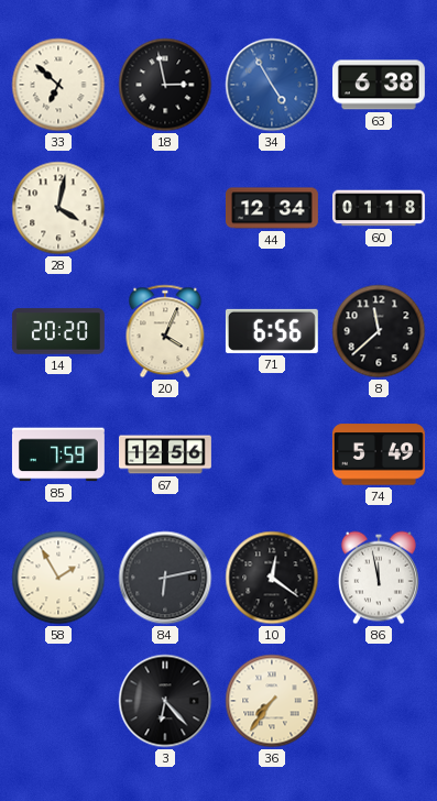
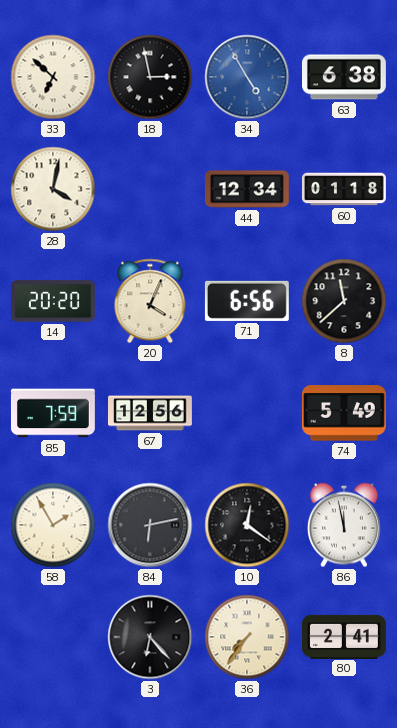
80: none -> 2:41
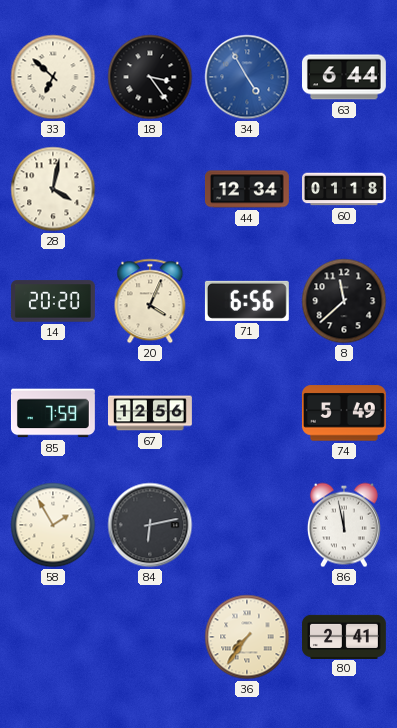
18: 2:58 -> 3:24
63: 6:38 -> 6:44
10: 12:21 -> none
3: 6:23 -> none
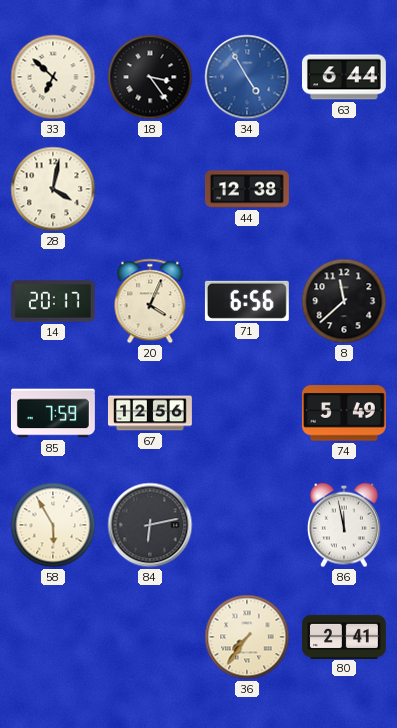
44: 12:34 -> 12:38
60: 01:18 -> none
14: 20:20 -> 20:17
58: 1:55 -> 5:55
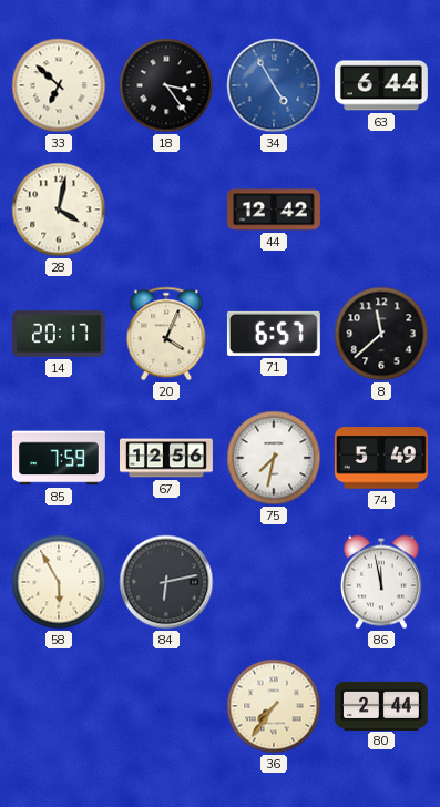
44: 12:38 -> 12:42
71: 6:56 -> 6:57
75: none -> 7:32
80: 2:41 -> 2:44
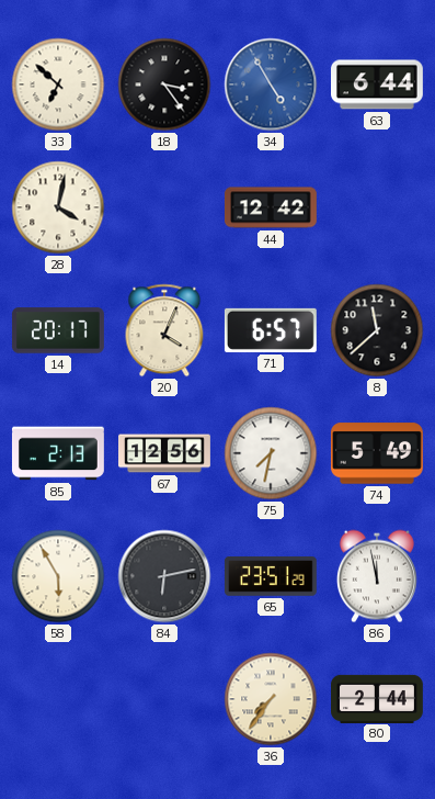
85: 7:59 -> 2:13
65: none -> 23:51
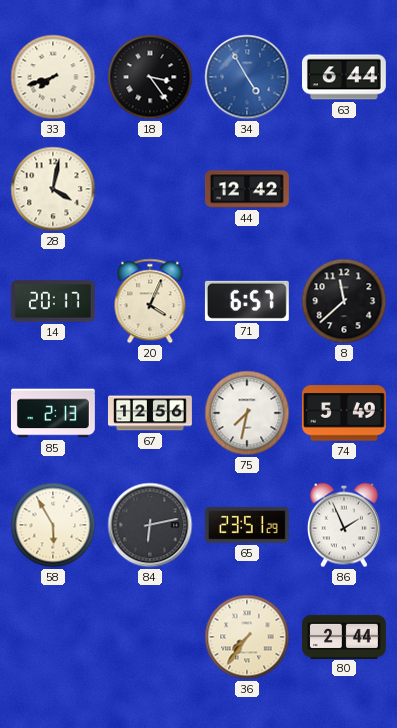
33: 6:52 -> 7:42
86: 11:58 -> 1:56
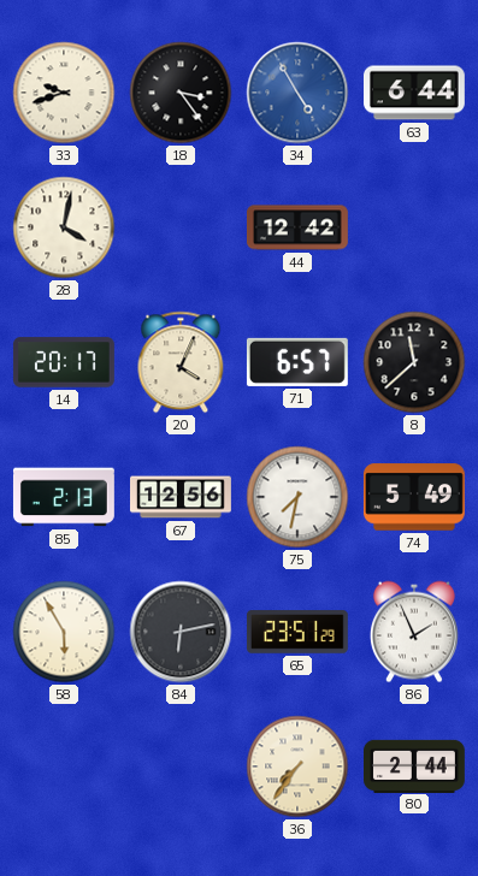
33: 7:42 -> 9:42
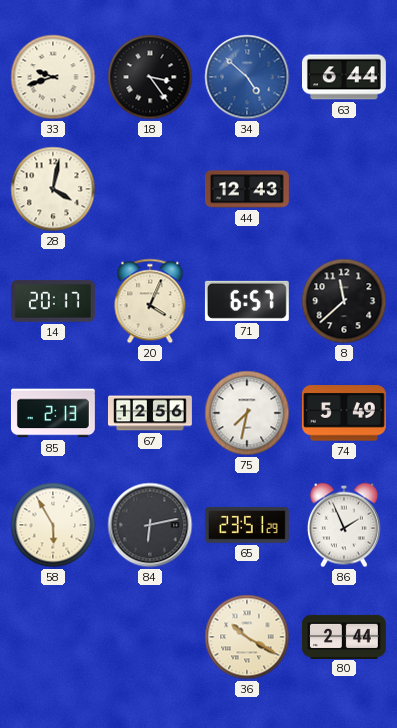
34: 4:55 -> 4:52
44: 12:42 -> 12:43
36: 7:36 -> 10:20
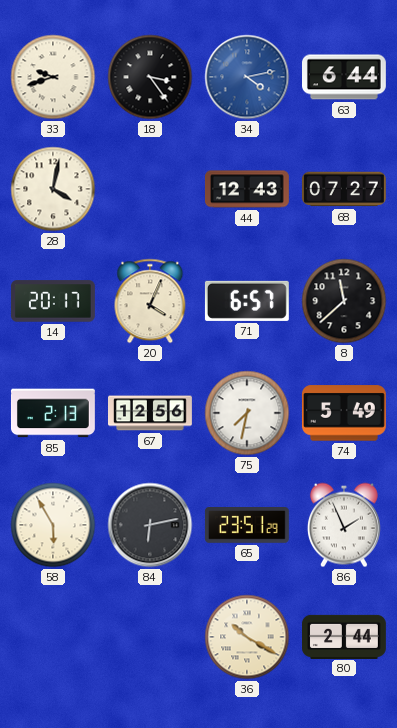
34: 4:52 -> 4:13
68: none -> 07:27
